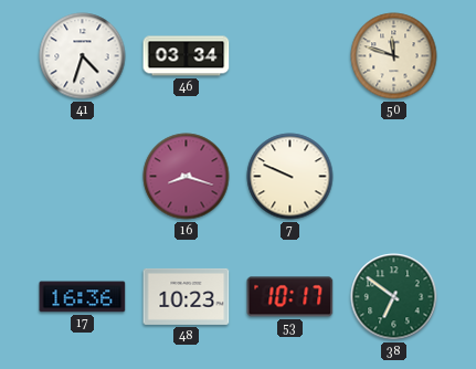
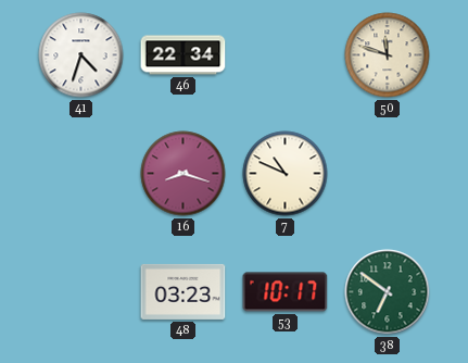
46: 03:34 -> 22:34
7: 9:49 -> 10:49
17: 16:36 -> none
48: 10:23 -> 03:23
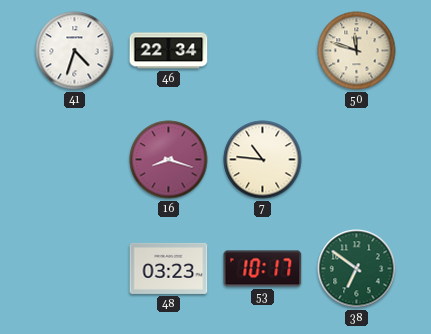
7: 10:49 -> 10:46
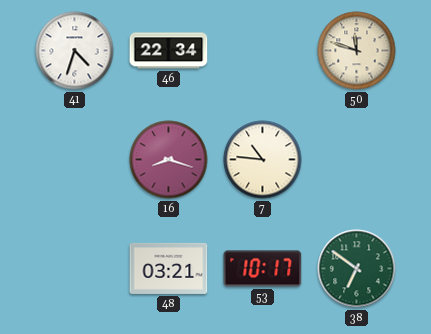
48: 03:23 -> 03:21
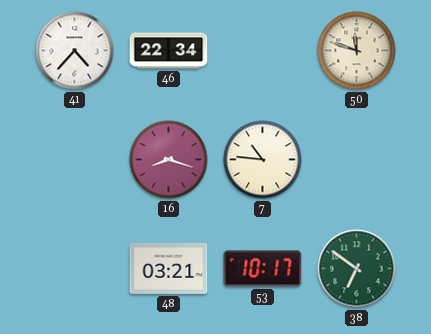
41: 4:33 -> 4:37
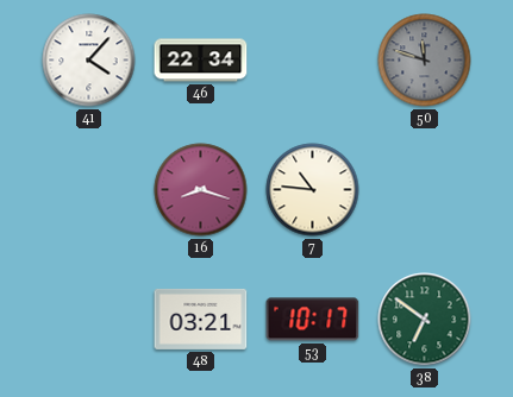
41: 4:37 -> 4:07
50 dial: cream -> grey
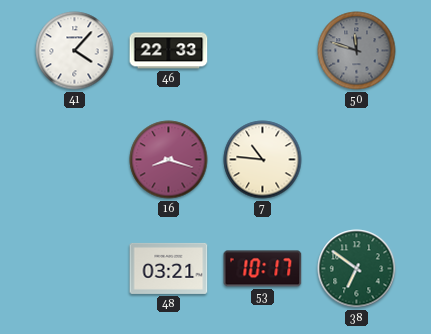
46: 22:34 -> 22:33
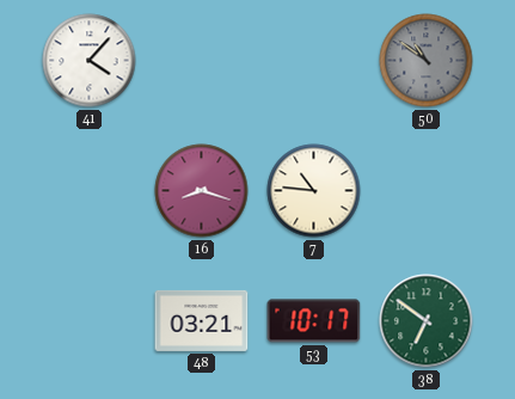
46: 22:33 -> none
50: 11:48 -> 10:51
